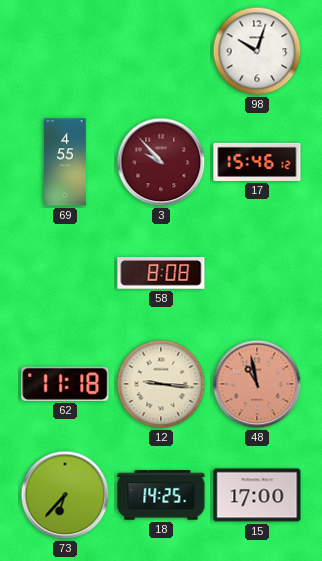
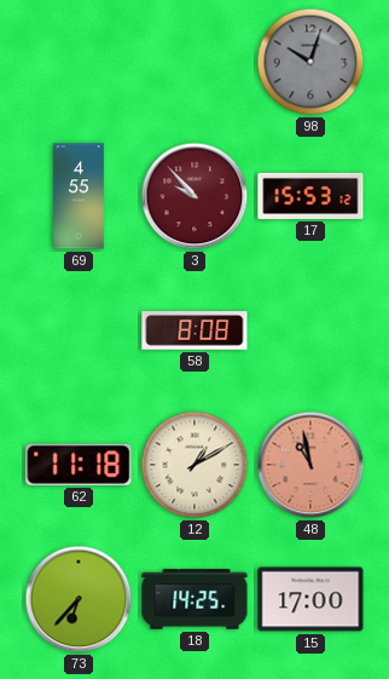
98 dial: white -> grey
17: 15:46 -> 15:53
12: 9:16 -> 1:10
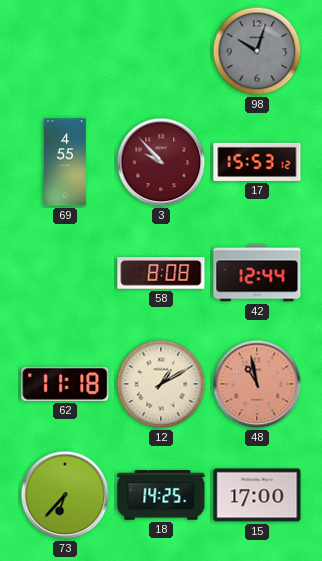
42: none -> 12:44
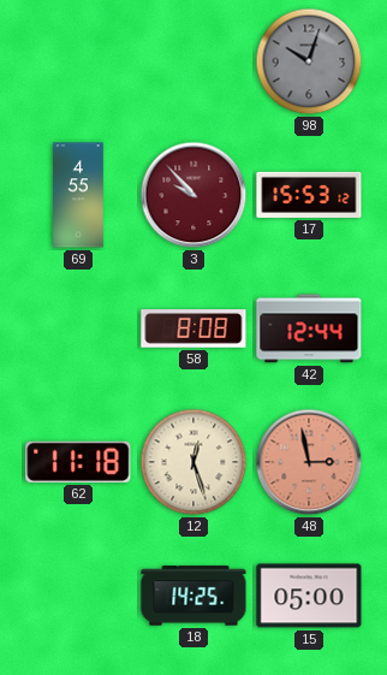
12: 1:10 -> 12:27
48: 10:58 -> 2:58
73: 6:37 -> none
15: 17:00 -> 05:00
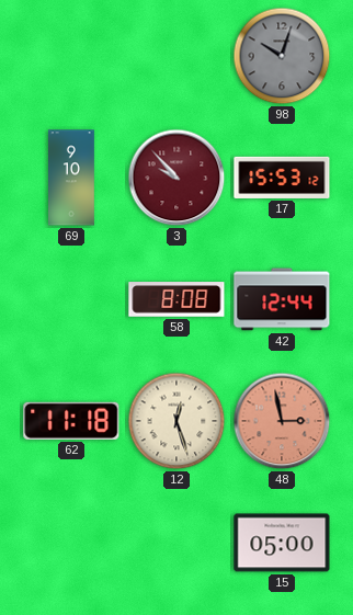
69: 4:55 -> 9:10
18: 14:25 -> none
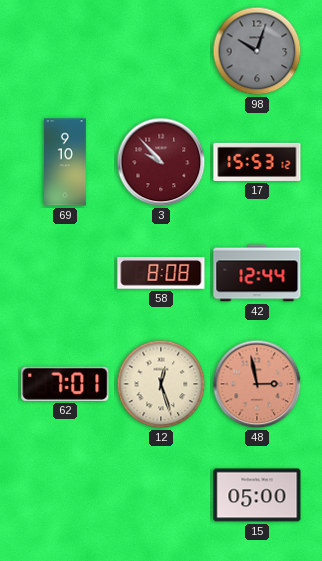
62: 11:18 -> 7:01
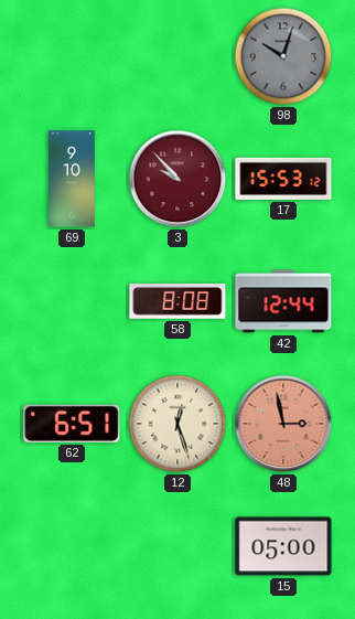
62: 7:01 -> 6:51
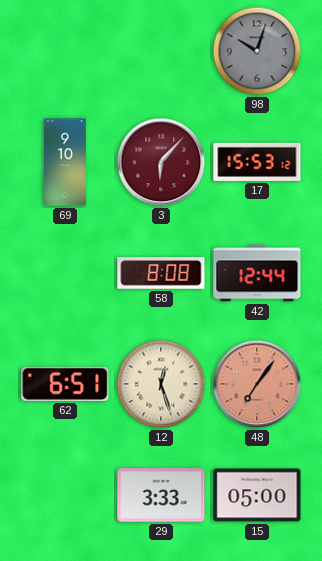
3: 9:53 -> 6:07
48: 2:58 -> 7:06
29: none -> 3:33
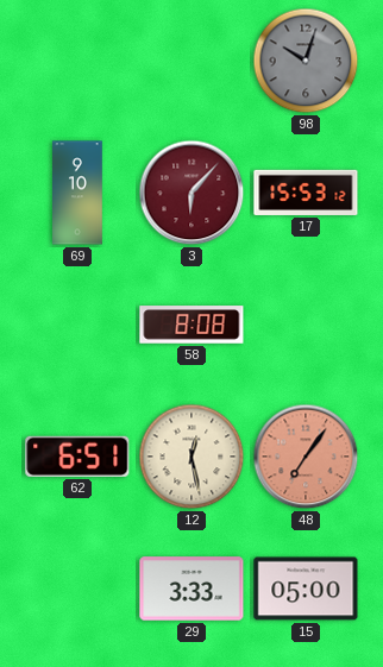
42: 12:44 -> none
12: 12:27 -> 12:28
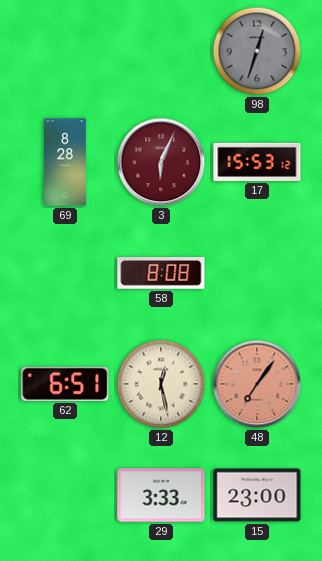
98: 10:03 -> 12:33
69: 9:10 -> 8:28
3: 6:07 -> 6:04
15: 05:00 -> 23:00
